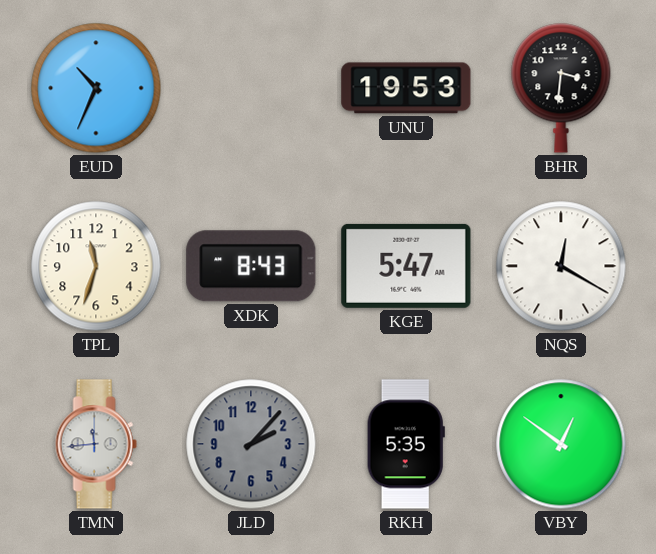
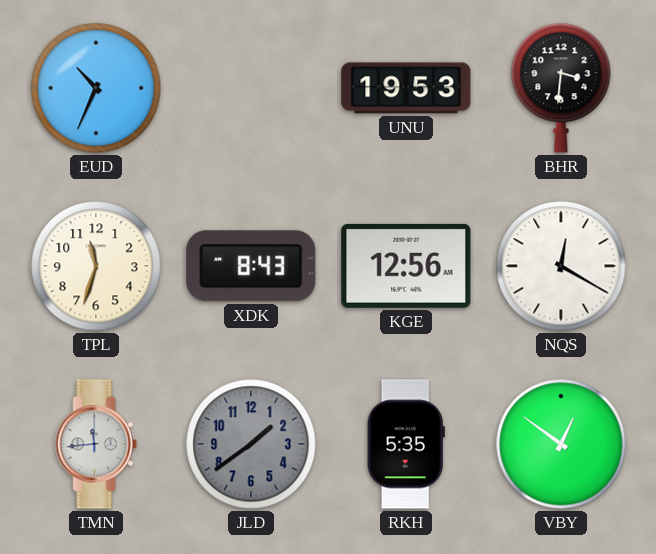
KGE: 5:47 -> 12:56
JLD: 2:07 -> 1:39
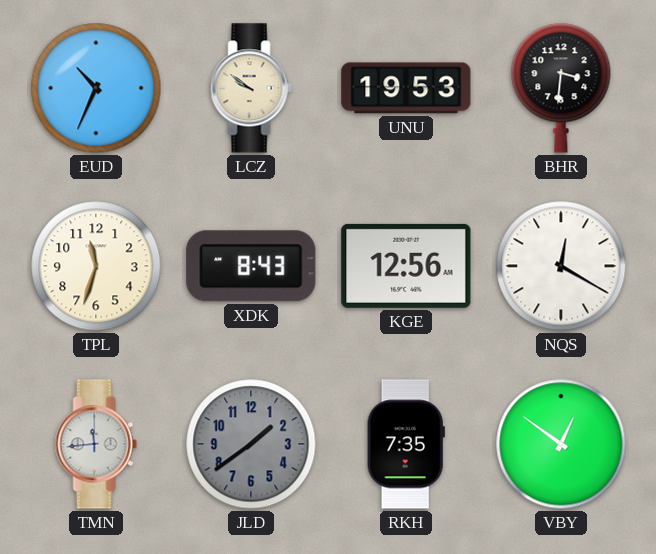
LCZ: none -> 9:51
RKH: 5:35 -> 7:35
